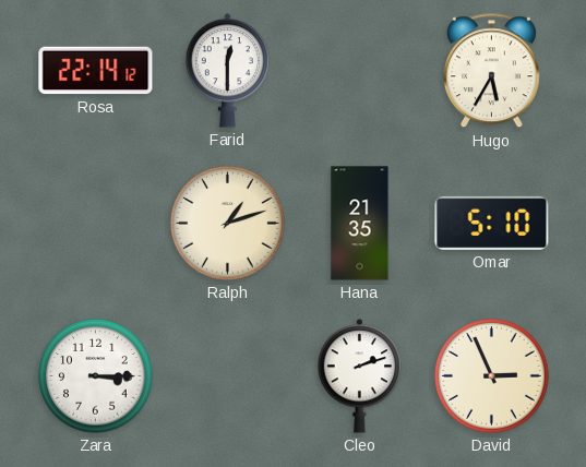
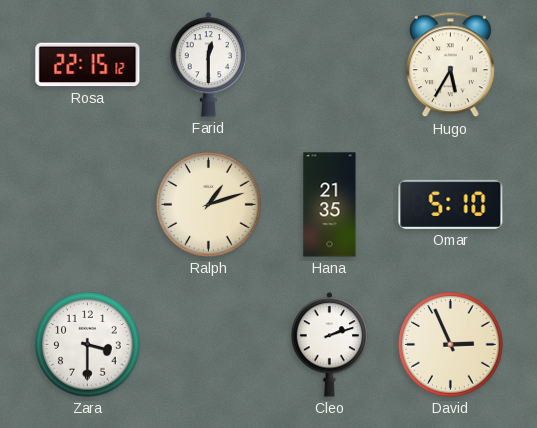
Rosa: 22:14 -> 22:15
Zara: 3:15 -> 3:30
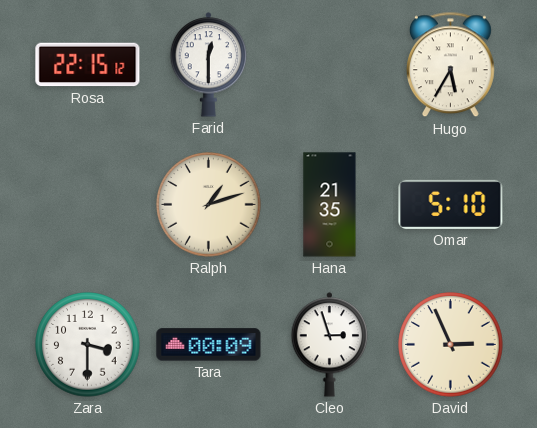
Tara: none -> 00:09
Cleo: 2:12 -> 2:57
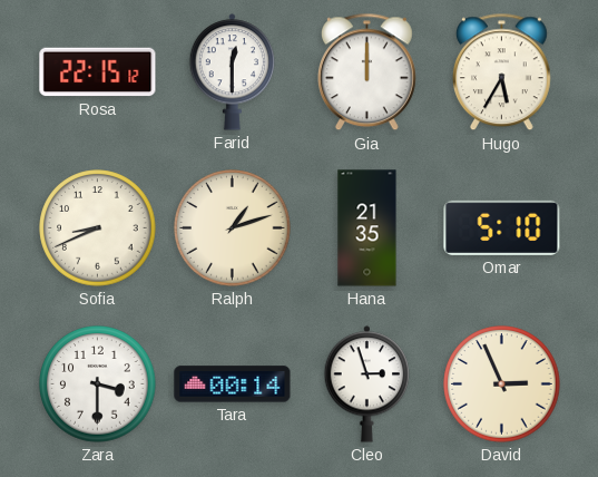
Gia: none -> 12:00
Sofia: none -> 8:41
Tara: 00:09 -> 00:14
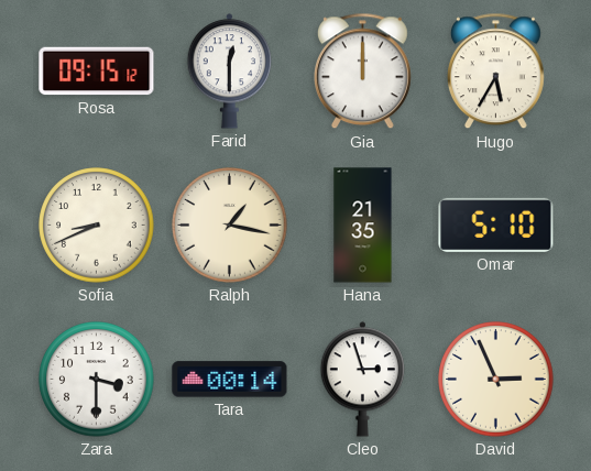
Rosa: 22:15 -> 09:15
Ralph: 1:12 -> 1:17
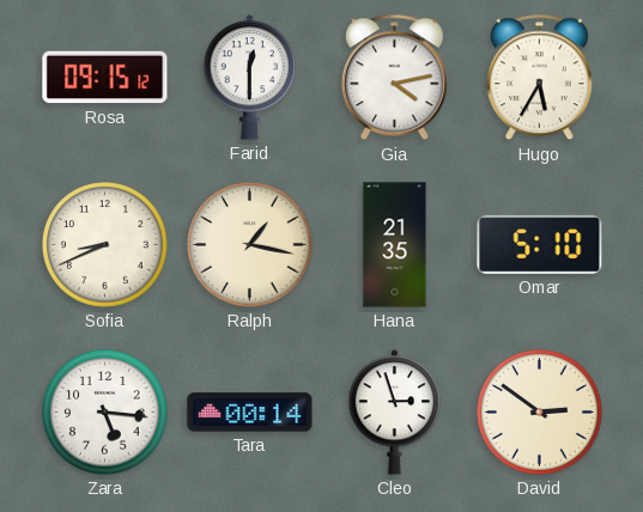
Gia: 12:00 -> 4:13
Zara: 3:30 -> 5:16
David: 2:56 -> 2:51
